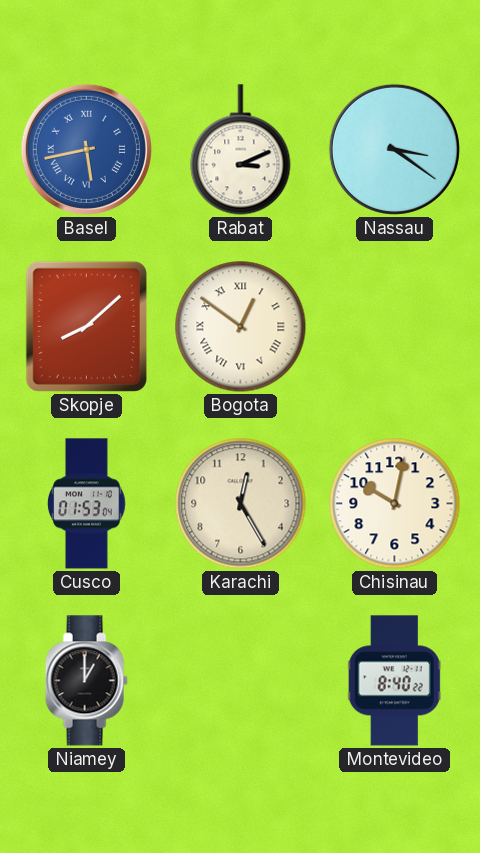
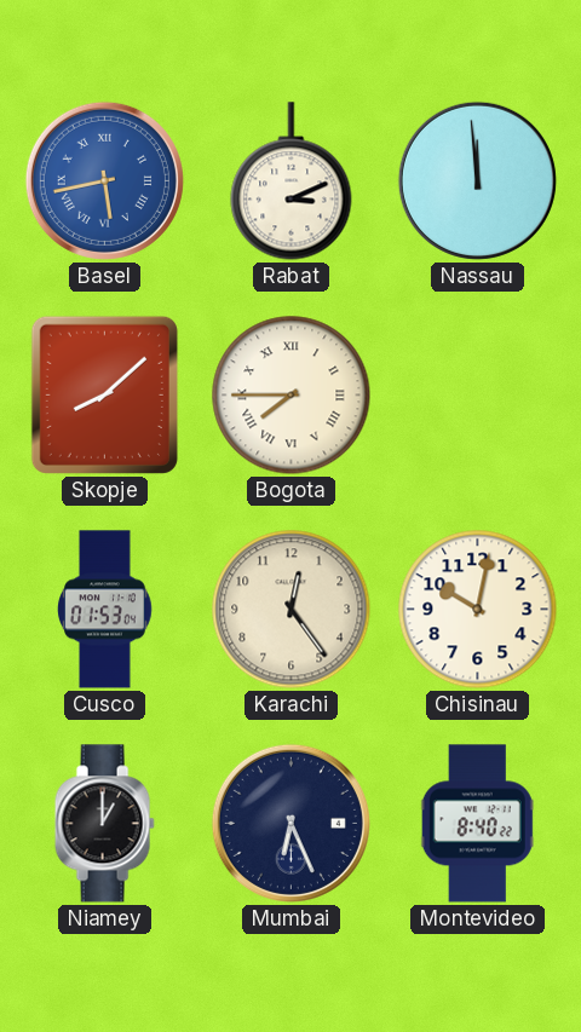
Nassau: 3:21 -> 11:59
Bogota: 12:51 -> 7:45
Karachi: 12:25 -> 12:24
Mumbai: none -> 6:26
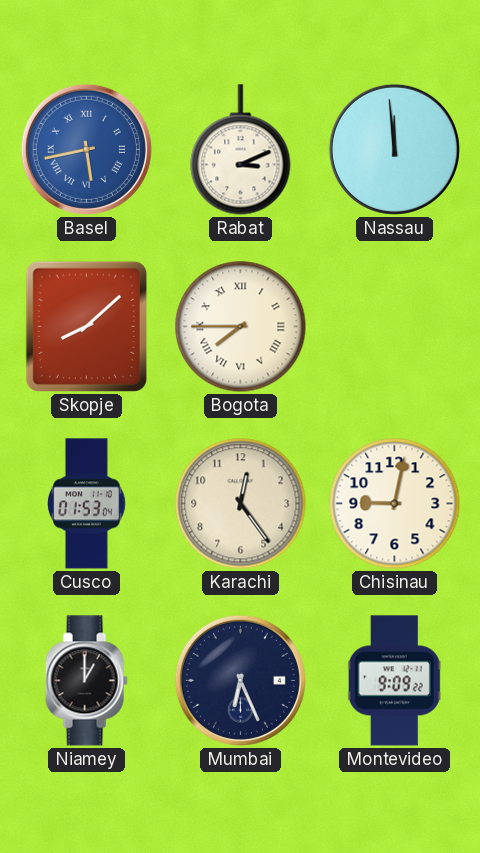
Chisinau: 10:02 -> 9:02
Montevideo: 8:40 -> 9:09
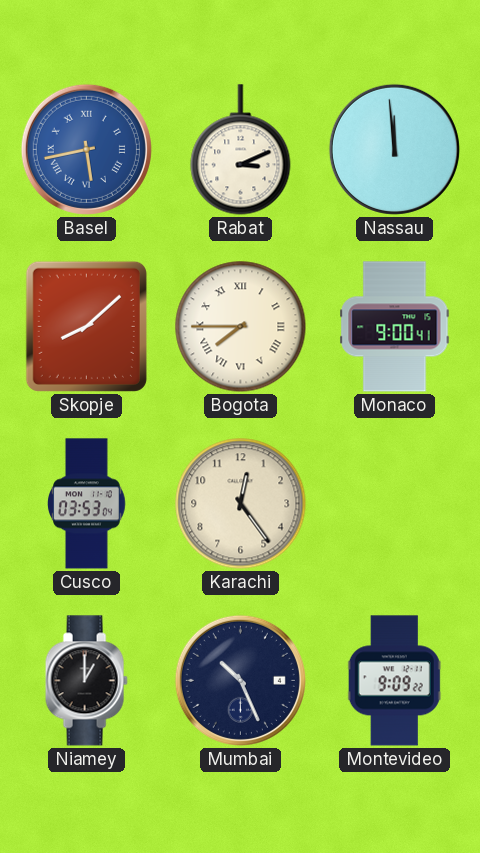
Monaco: none -> 9:00
Cusco: 01:53 -> 03:53
Chisinau: 9:02 -> none
Mumbai: 6:26 -> 10:26
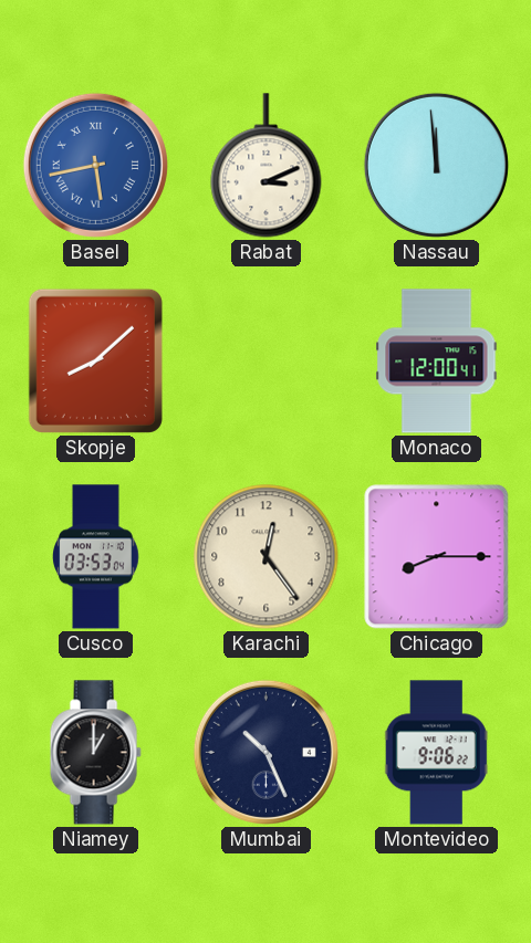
Bogota: 7:45 -> none
Monaco: 9:00 -> 12:00
Chicago: none -> 8:15
Montevideo: 9:09 -> 9:06
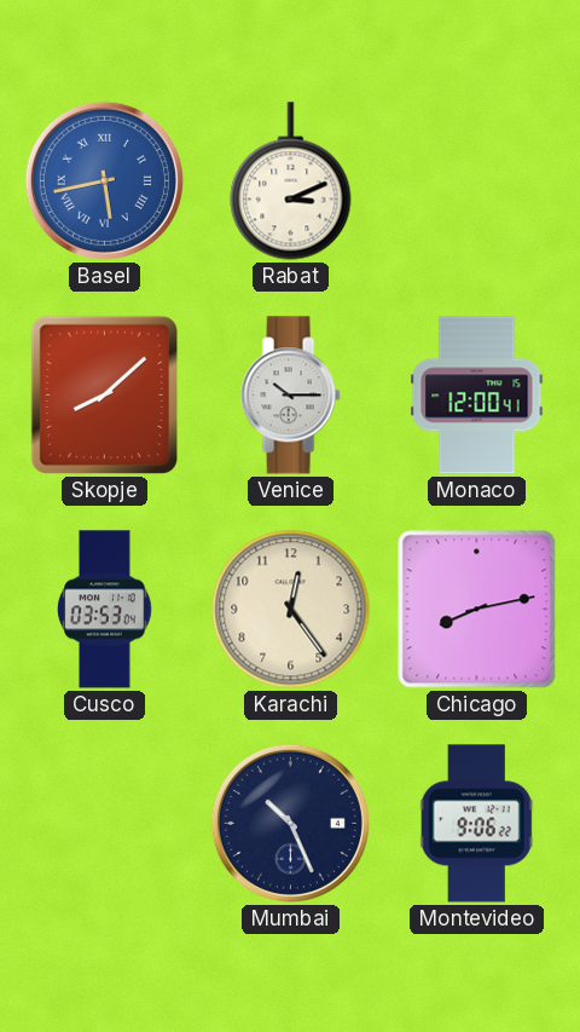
Nassau: 11:59 -> none
Venice: none -> 10:15
Chicago: 8:15 -> 8:13
Niamey: 1:00 -> none
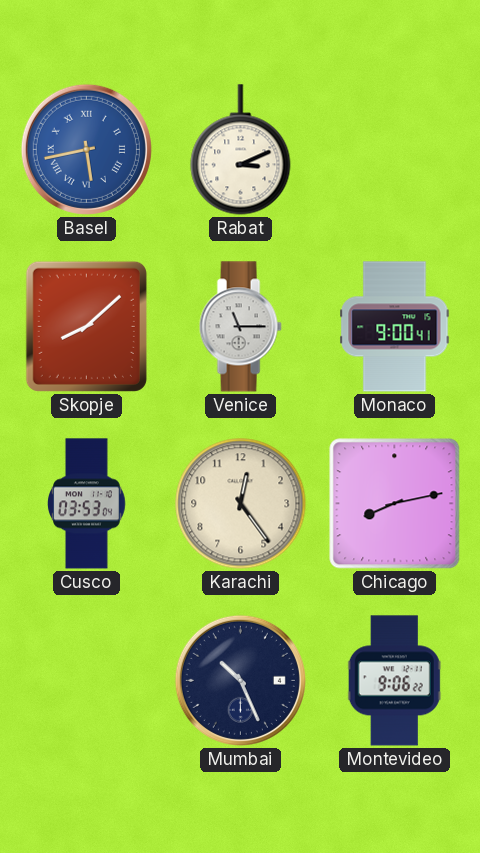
Venice: 10:15 -> 11:15
Monaco: 12:00 -> 9:00
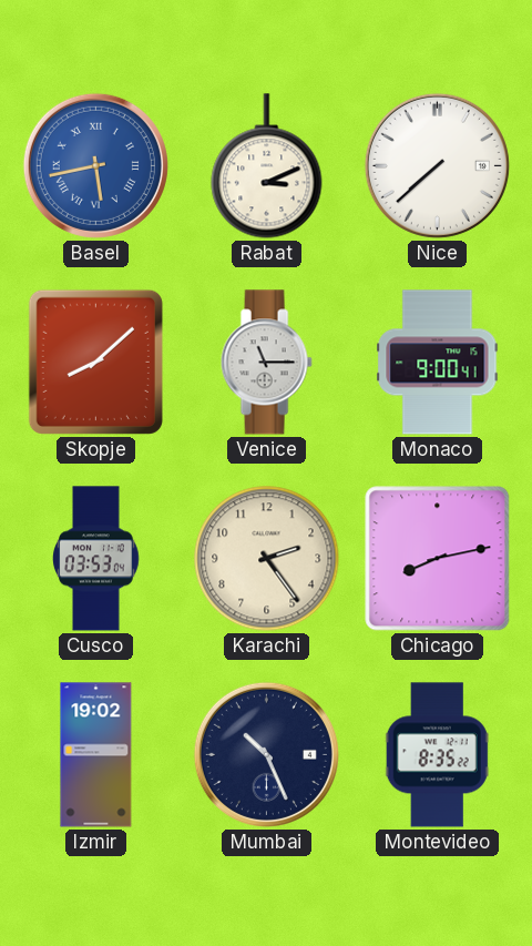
Nice: none -> 7:38
Karachi: 12:24 -> 2:24
Izmir: none -> 19:02
Montevideo: 9:06 -> 8:35
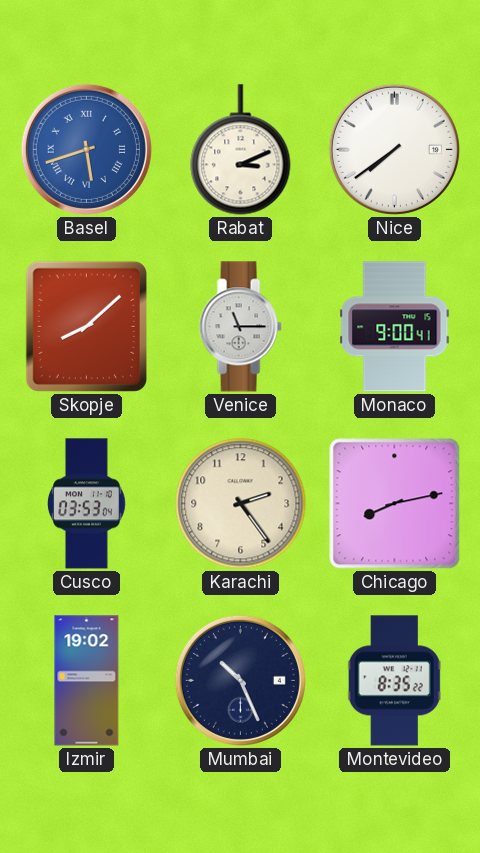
Basel: 5:43 -> 5:42
Nice: 7:38 -> 7:39
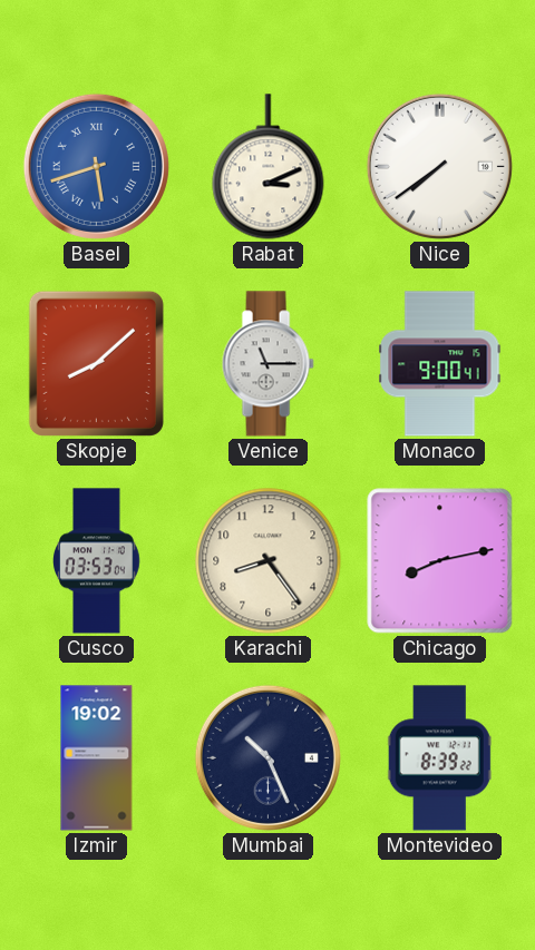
Karachi: 2:24 -> 8:24
Montevideo: 8:35 -> 8:39
